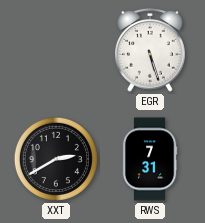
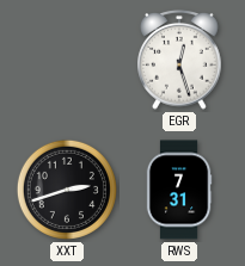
EGR: 5:27 -> 12:27
XXT: 2:40 -> 2:42
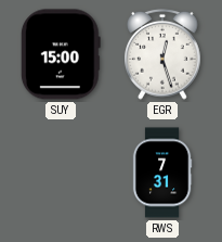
SUY: none -> 15:00
XXT: 2:42 -> none
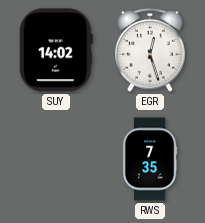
SUY: 15:00 -> 14:02
RWS: 7:31 -> 7:35
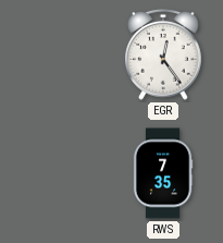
SUY: 14:02 -> none
EGR: 12:27 -> 12:24
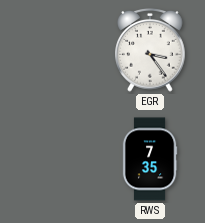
EGR: 12:24 -> 3:24
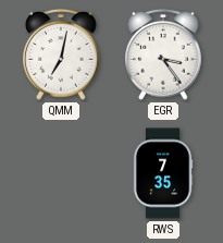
QMM: none -> 7:02
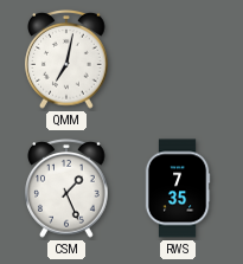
EGR: 3:24 -> none
CSM: none -> 1:26
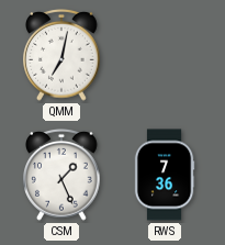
RWS: 7:35 -> 7:36
